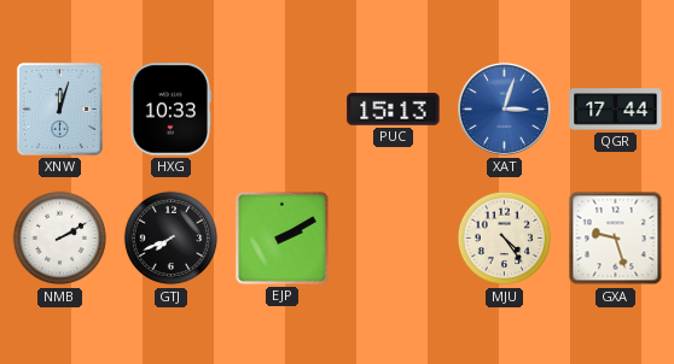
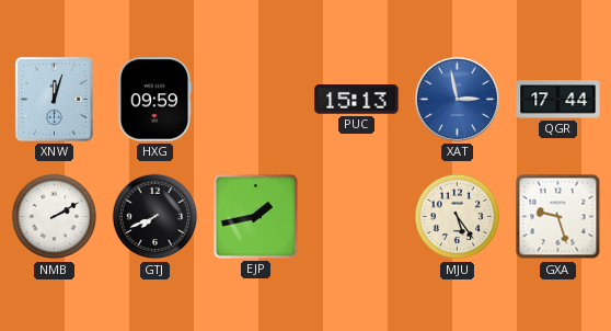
HXG: 10:33 -> 09:59
XAT: 3:03 -> 2:58
EJP: 2:10 -> 1:43
MJU: 4:24 -> 5:24
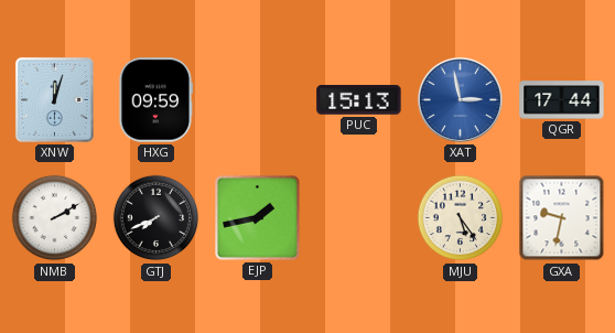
GXA: 9:27 -> 9:32
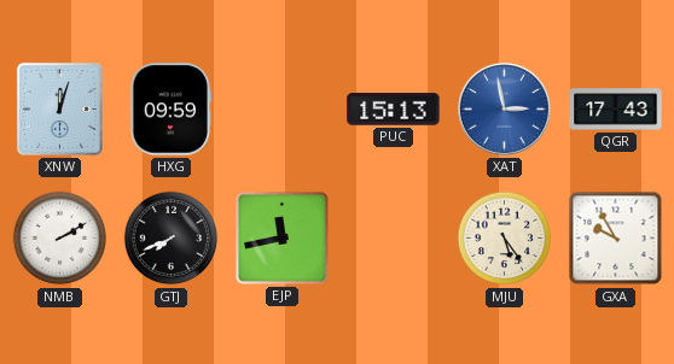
QGR: 17:44 -> 17:43
EJP: 1:43 -> 11:43
GXA: 9:32 -> 9:55
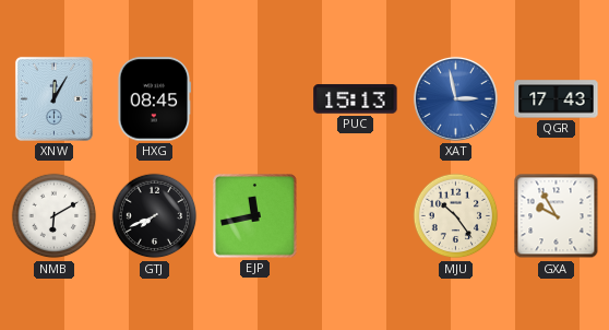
XNW: 12:03 -> 12:05
HXG: 09:59 -> 08:45
NMB: 2:10 -> 6:10
MJU: 5:24 -> 10:24
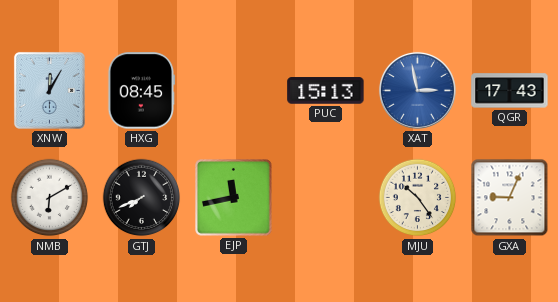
GXA: 9:55 -> 9:04
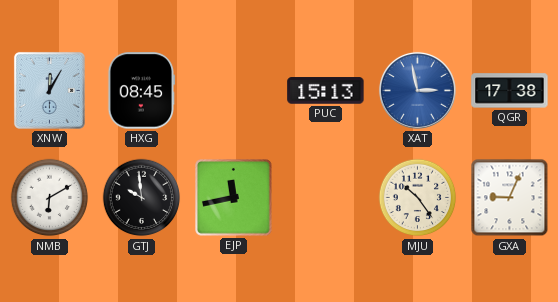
QGR: 17:43 -> 17:38
GTJ: 7:41 -> 9:59
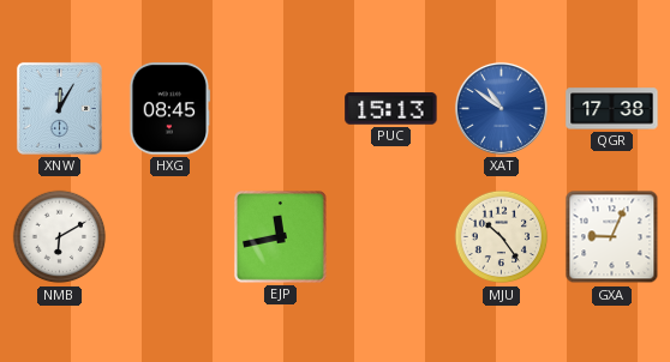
XAT: 2:58 -> 10:51
GTJ: 9:59 -> none
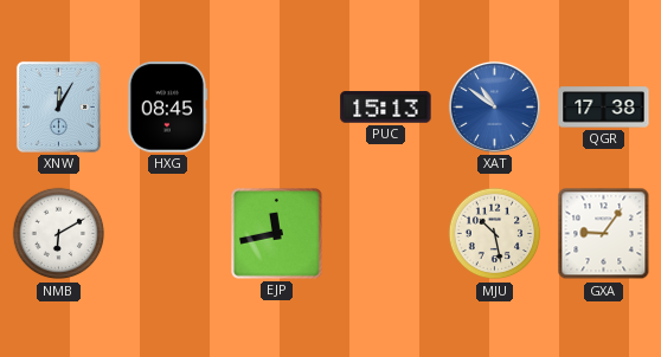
MJU: 10:24 -> 10:28
GXA: 9:04 -> 9:06
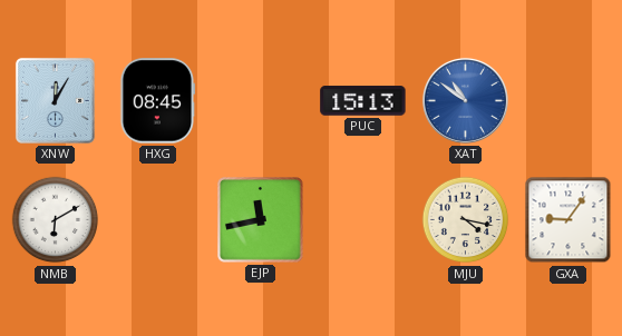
QGR: 17:38 -> none
MJU: 10:28 -> 4:17
